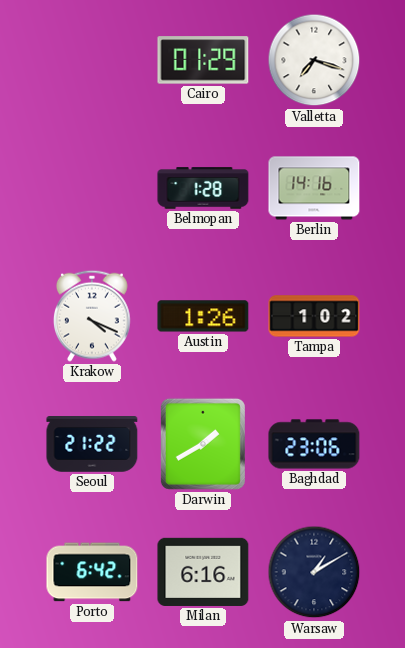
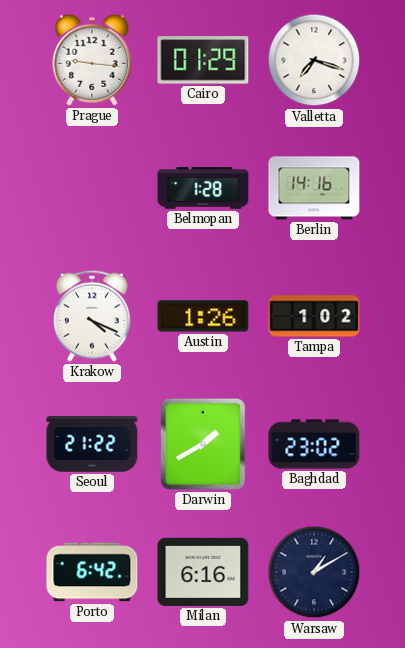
Prague: none -> 9:16
Baghdad: 23:06 -> 23:02
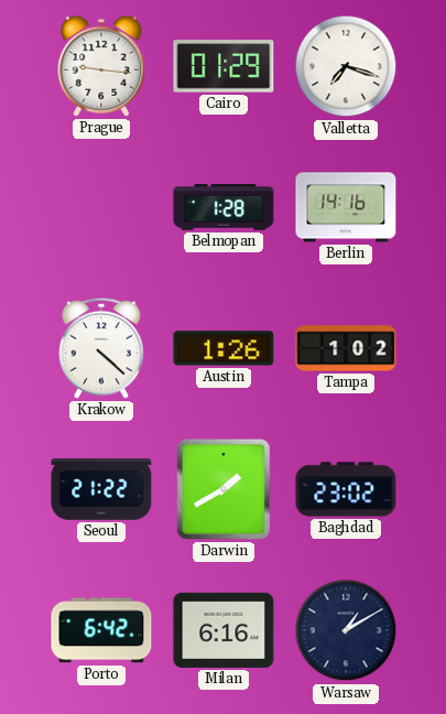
Krakow: 4:19 -> 4:22
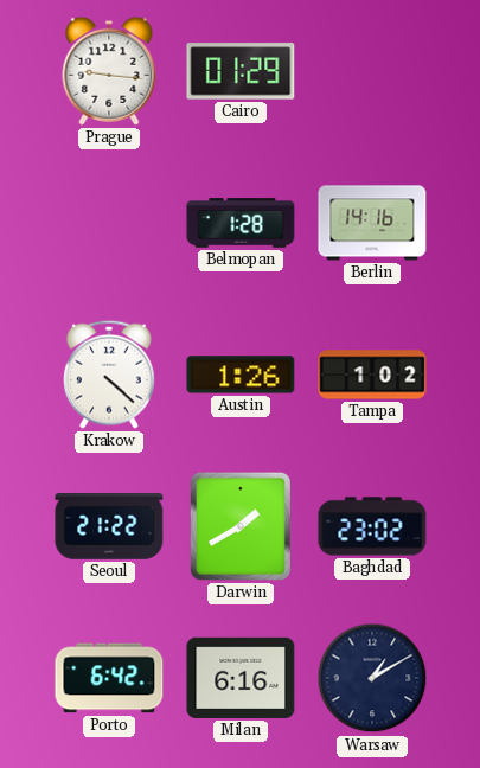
Valletta: 7:18 -> none
